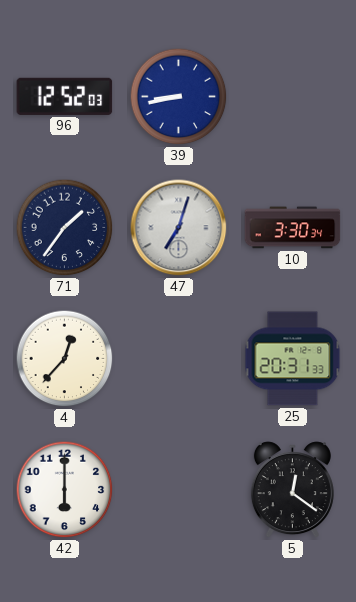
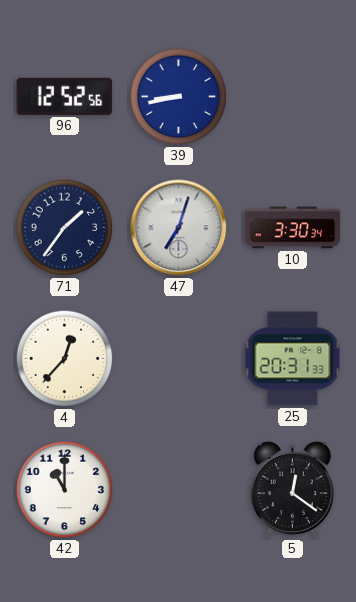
96: 12:52:03 -> 12:52:56
42: 6:00 -> 11:00
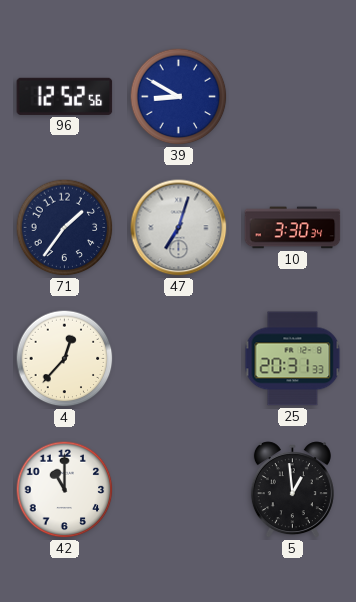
39: 8:43 -> 8:50
5: 12:21 -> 12:59
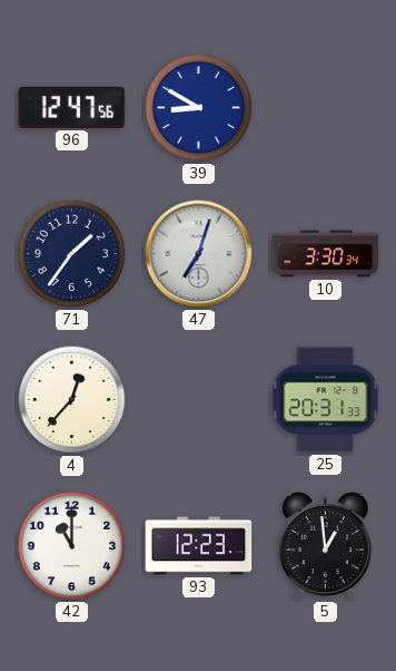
96: 12:52 -> 12:47
93: none -> 12:23
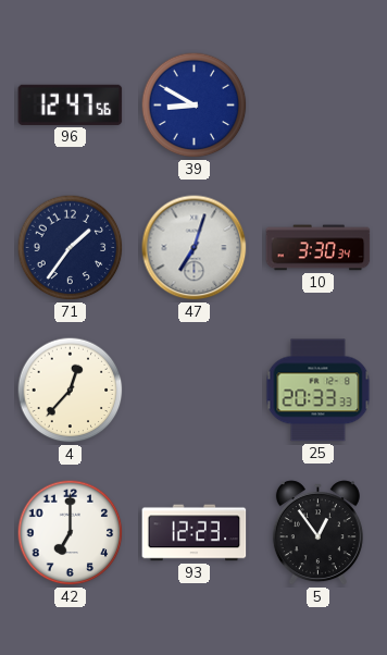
25: 20:31 -> 20:33
42: 11:00 -> 7:00
5: 12:59 -> 12:54
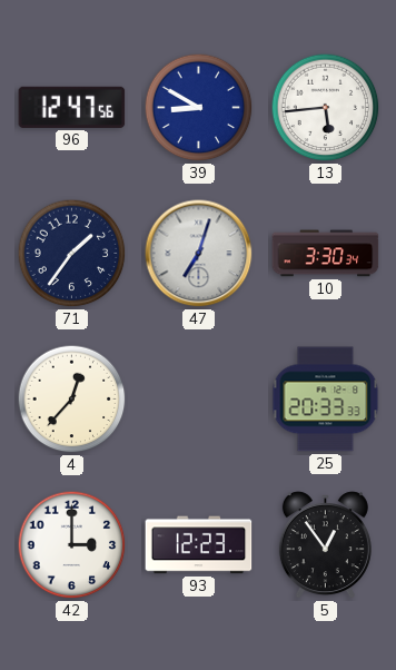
13: none -> 5:44
42: 7:00 -> 3:00
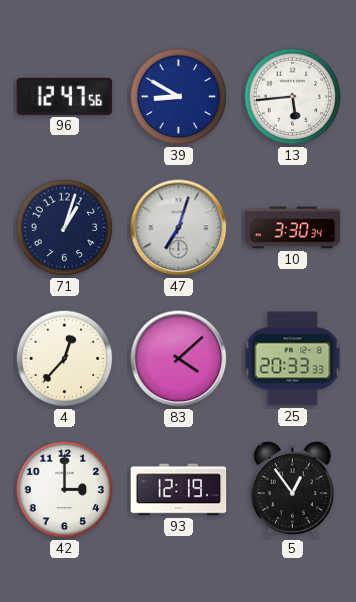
71: 1:36 -> 1:03
83: none -> 4:08
93: 12:23 -> 12:19
